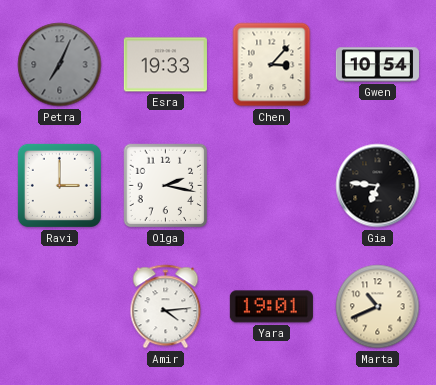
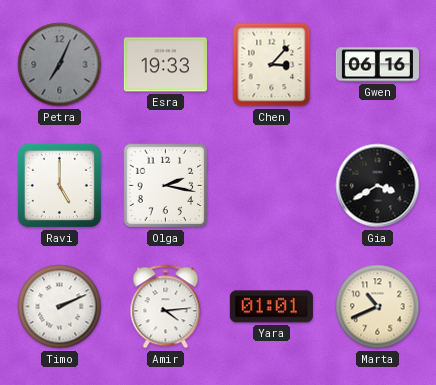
Gwen: 10:54 -> 06:16
Ravi: 3:00 -> 5:00
Gia: 6:46 -> 3:40
Timo: none -> 2:11
Yara: 19:01 -> 01:01
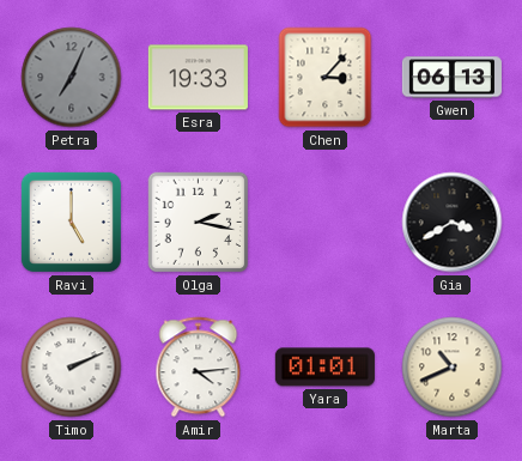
Gwen: 06:16 -> 06:13
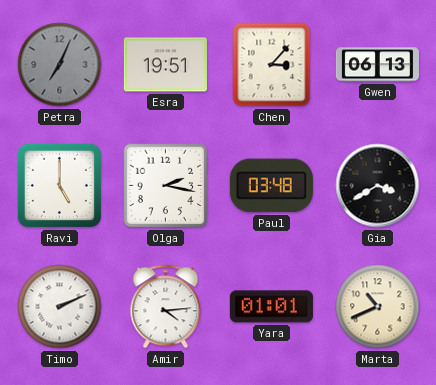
Esra: 19:33 -> 19:51
Paul: none -> 03:48
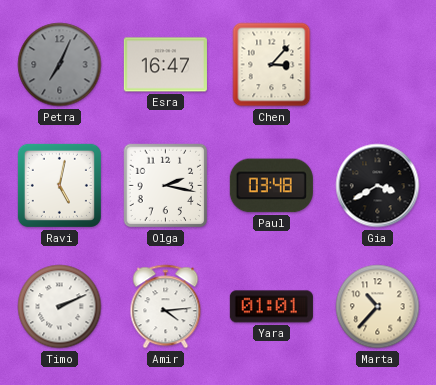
Esra: 19:51 -> 16:47
Gwen: 06:13 -> none
Ravi: 5:00 -> 5:02
Marta: 10:41 -> 10:37
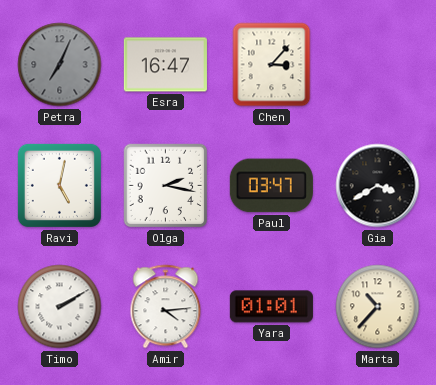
Paul: 03:48 -> 03:47
Timo: 2:11 -> 2:10
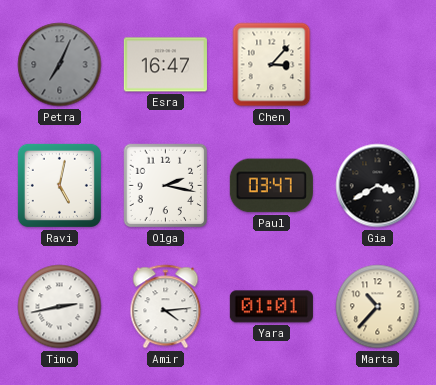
Timo: 2:10 -> 2:43
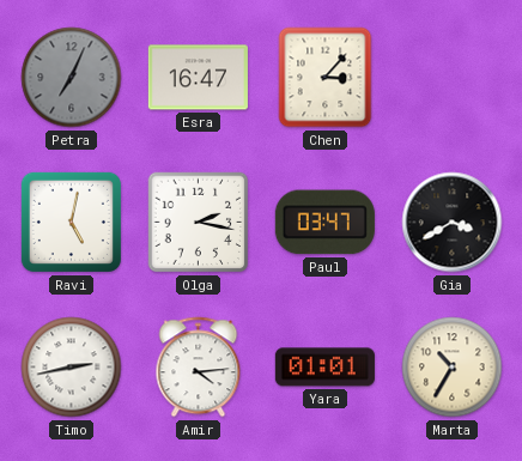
Marta: 10:37 -> 10:35
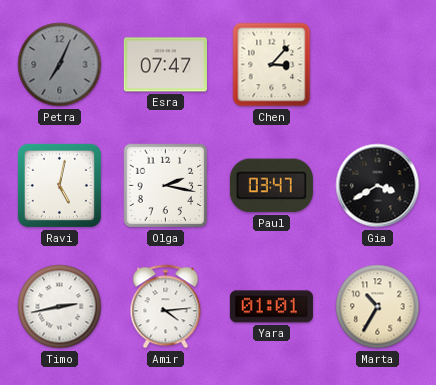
Esra: 16:47 -> 07:47
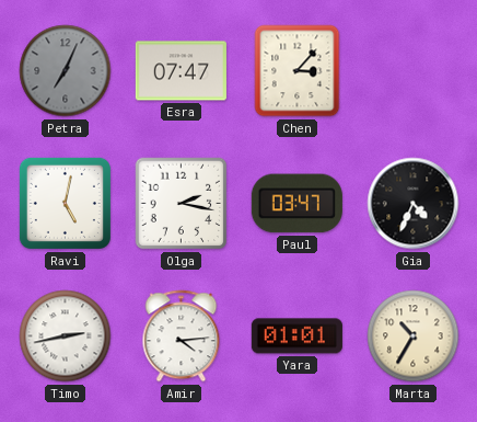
Gia: 3:40 -> 4:34
